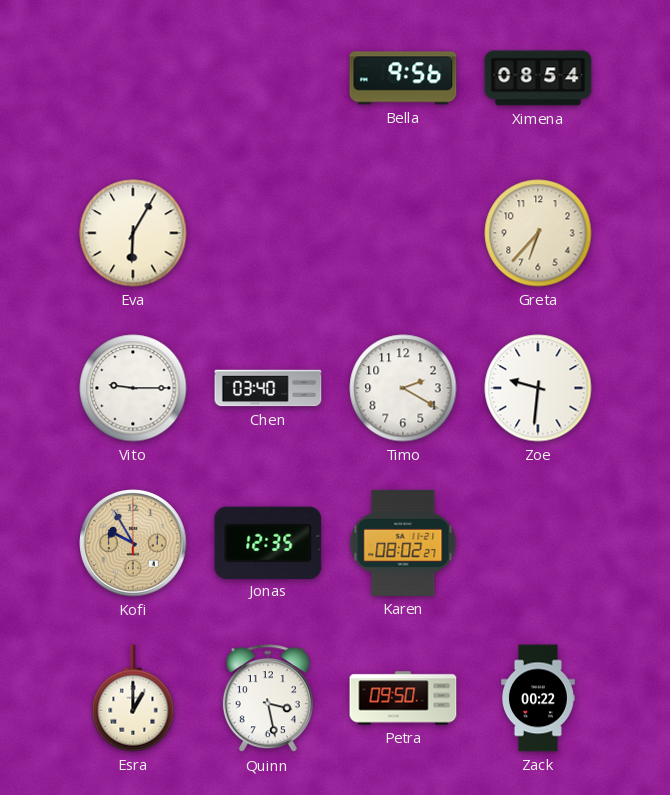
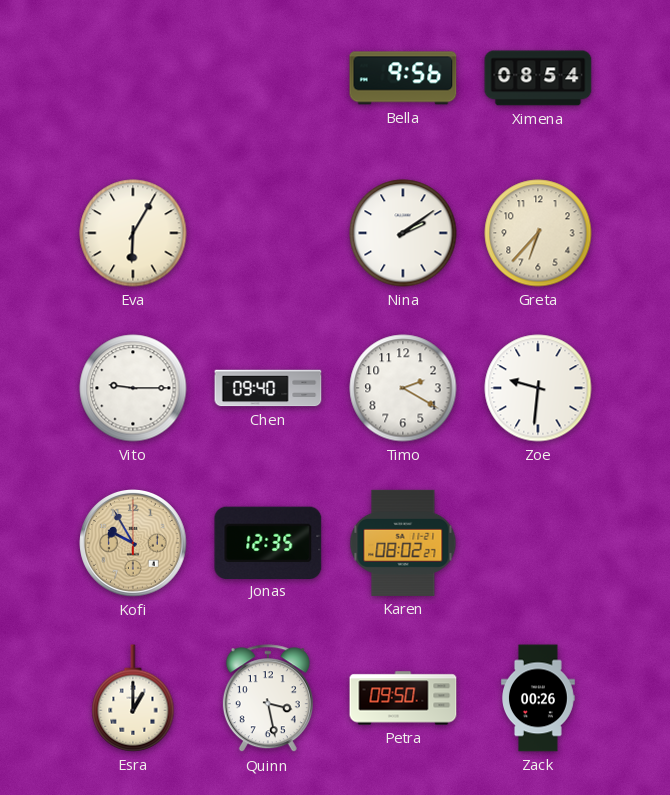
Nina: none -> 2:09
Chen: 03:40 -> 09:40
Zack: 00:22 -> 00:26
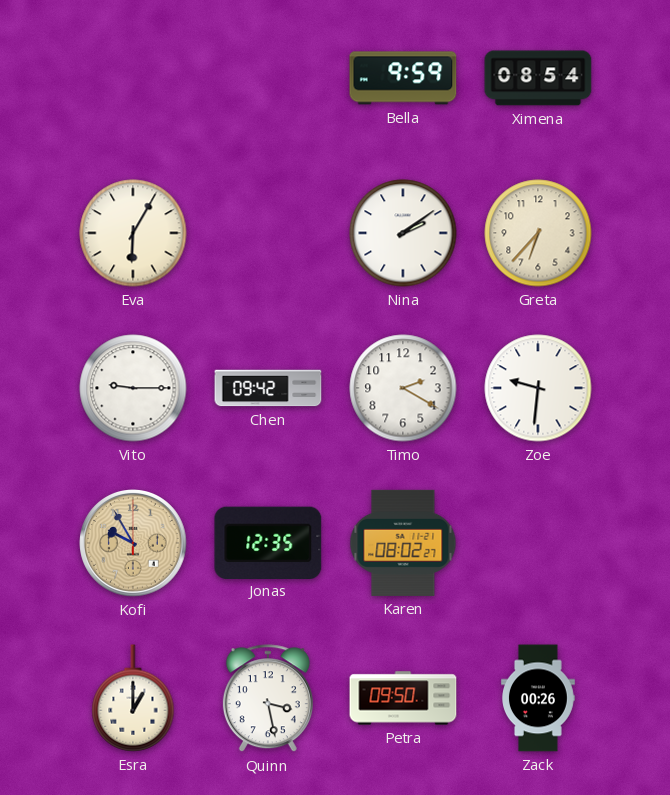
Bella: 9:56 -> 9:59
Chen: 09:40 -> 09:42
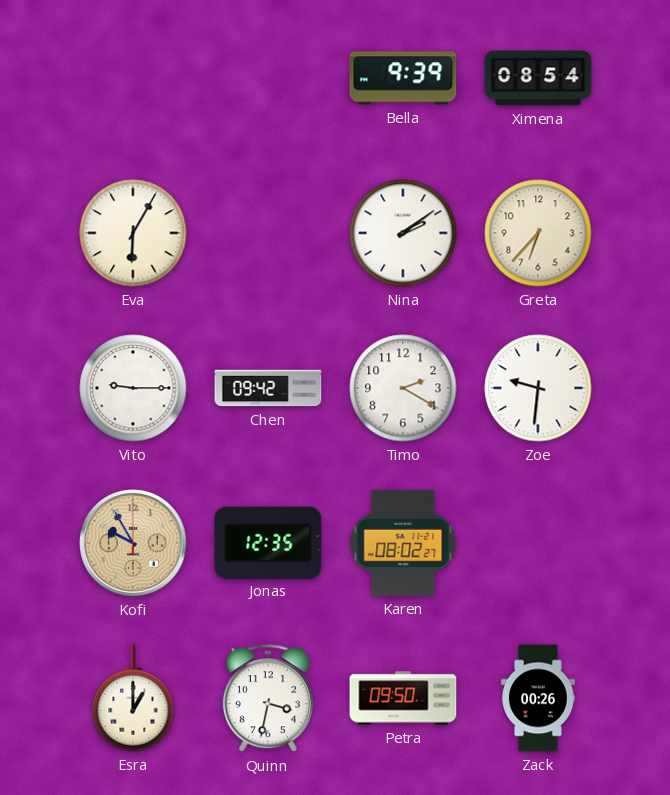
Bella: 9:59 -> 9:39
Quinn: 3:28 -> 3:32
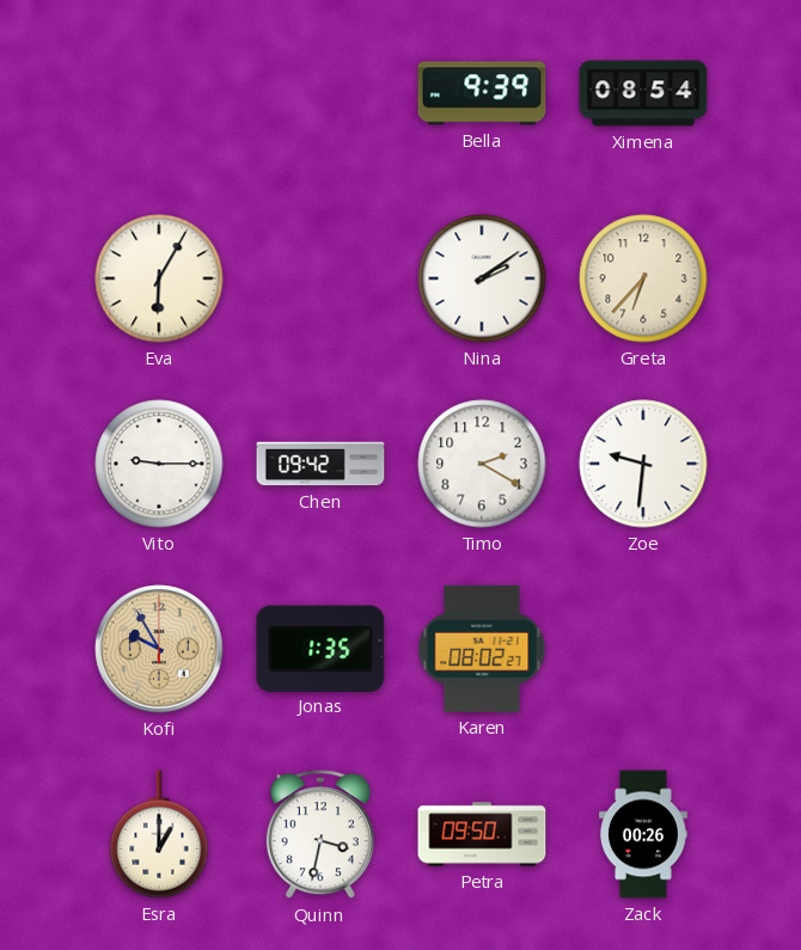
Jonas: 12:35 -> 1:35
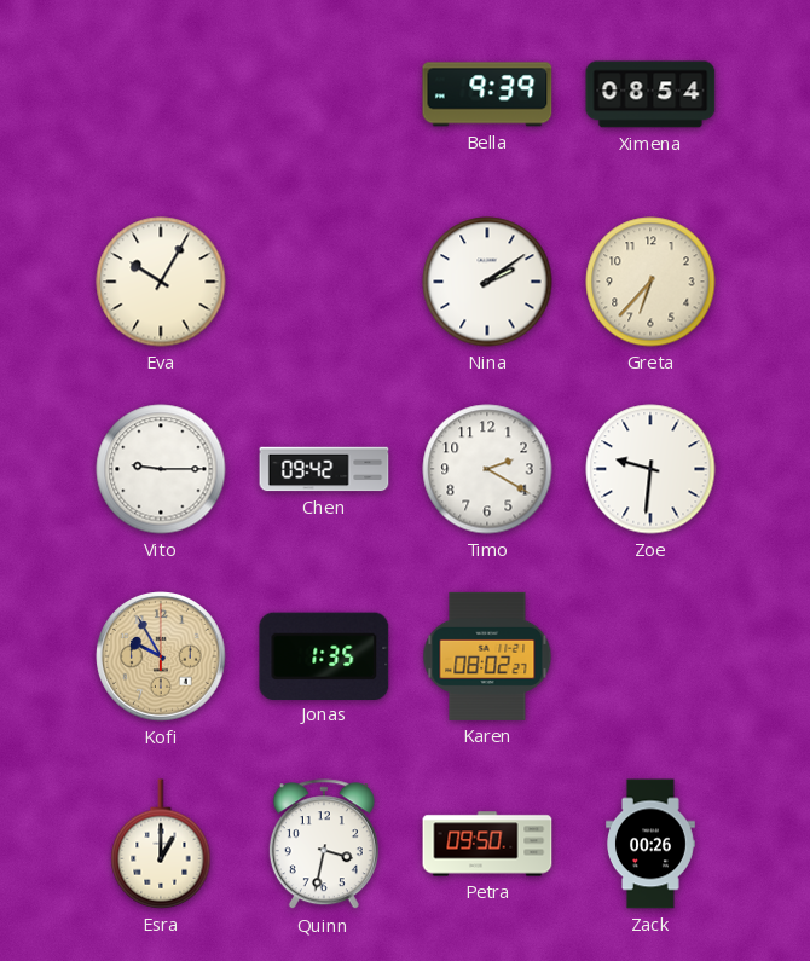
Eva: 6:05 -> 10:05
